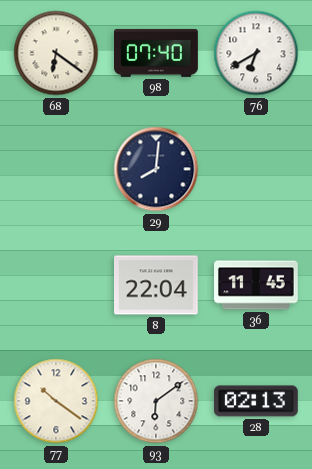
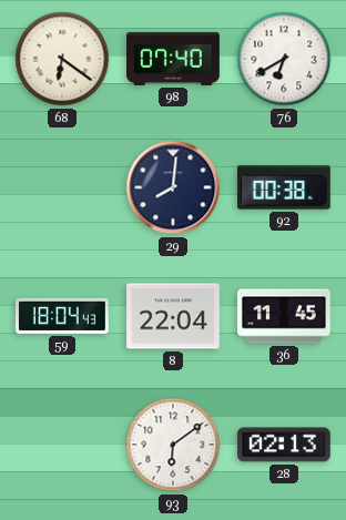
92: none -> 00:38
59: none -> 18:04
77: 10:21 -> none
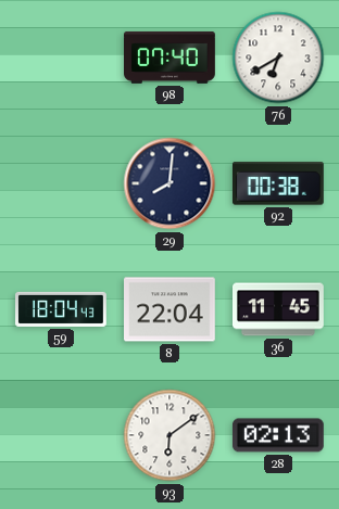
68: 6:21 -> none
